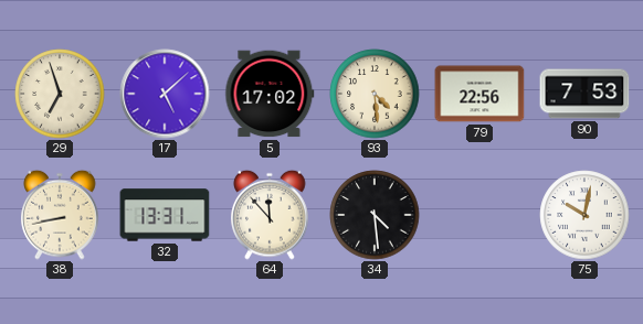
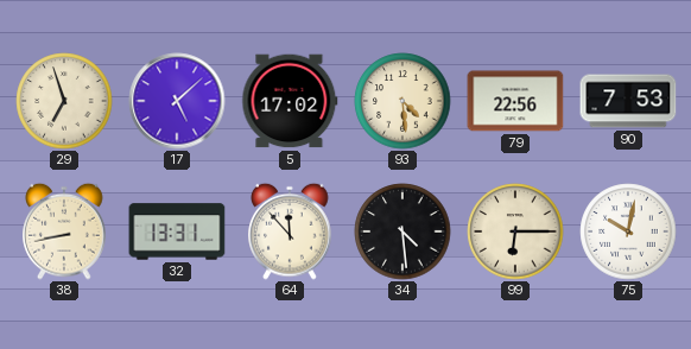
99: none -> 6:15
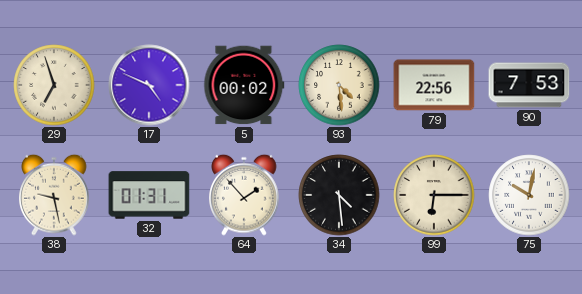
17: 5:08 -> 4:49
5: 17:02 -> 00:02
38: 8:43 -> 9:28
32: 13:31 -> 01:31
64: 11:53 -> 1:53
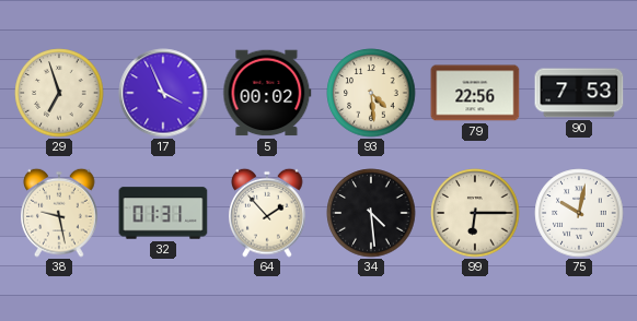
17: 4:49 -> 3:56
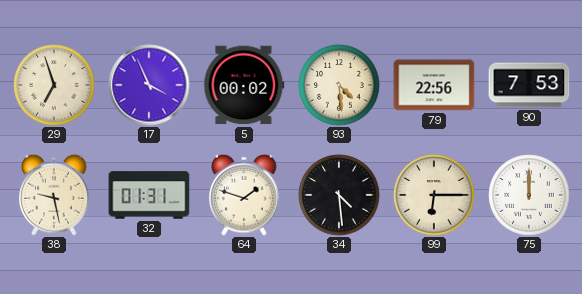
64: 1:53 -> 1:48
75: 10:02 -> 12:00
